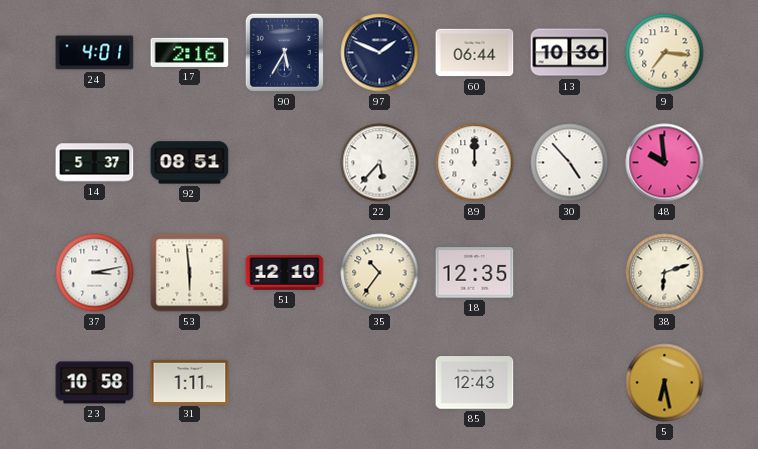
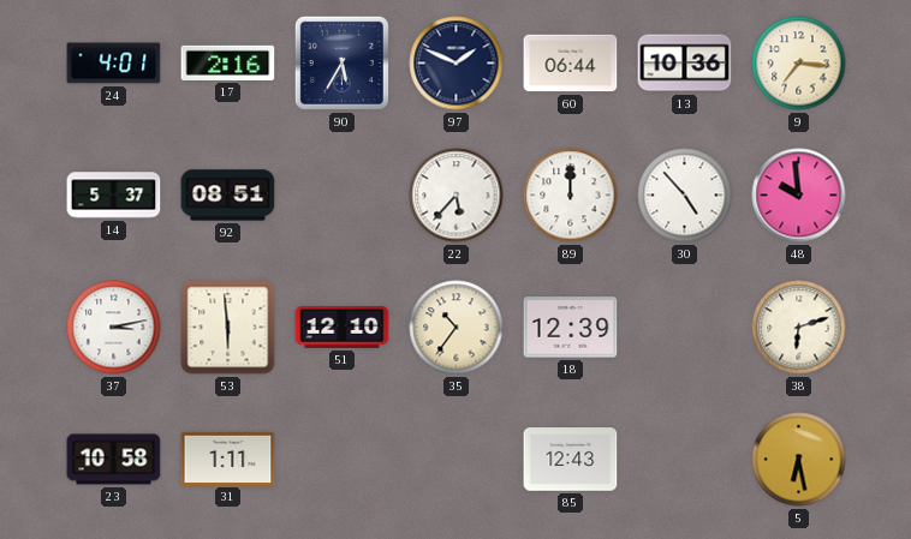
18: 12:35 -> 12:39
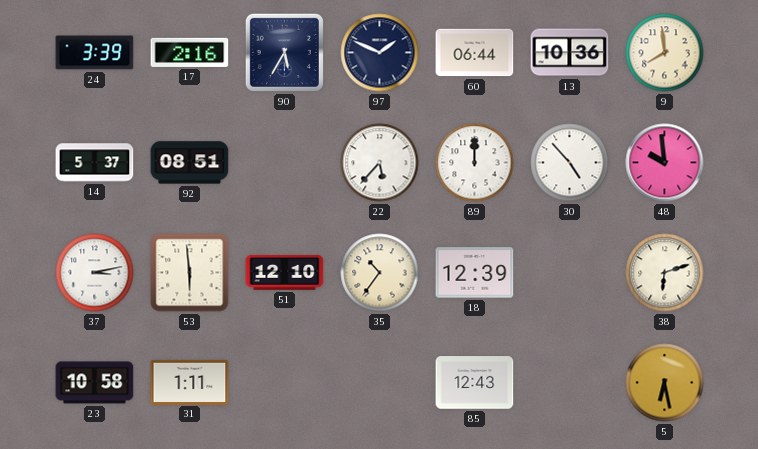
24: 4:01 -> 3:39
9: 7:16 -> 7:59
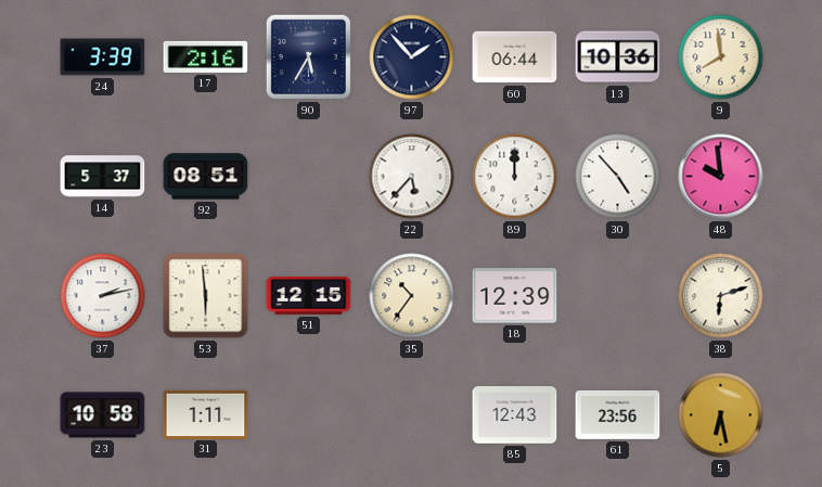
97: 1:49 -> 1:53
37: 3:13 -> 2:13
51: 12:10 -> 12:15
61: none -> 23:56
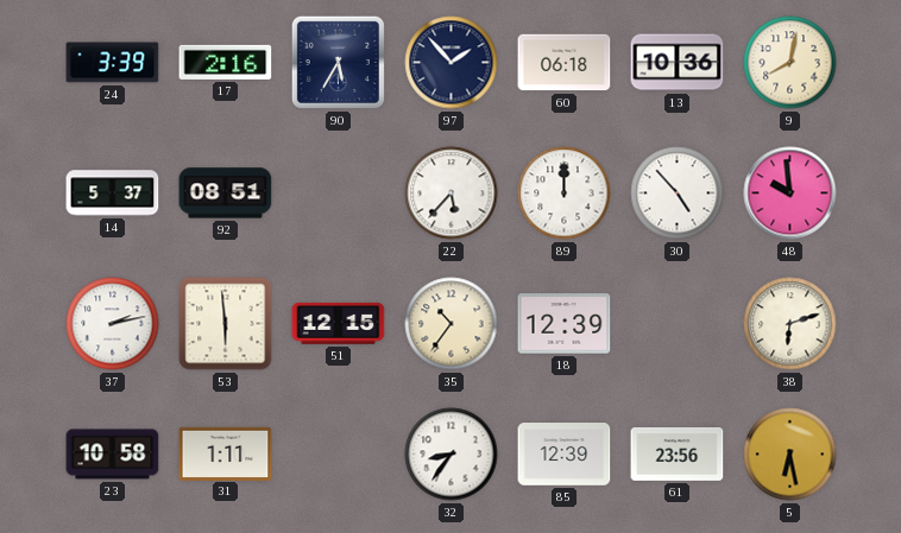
60: 06:44 -> 06:18
9: 7:59 -> 8:02
32: none -> 8:36
85: 12:43 -> 12:39
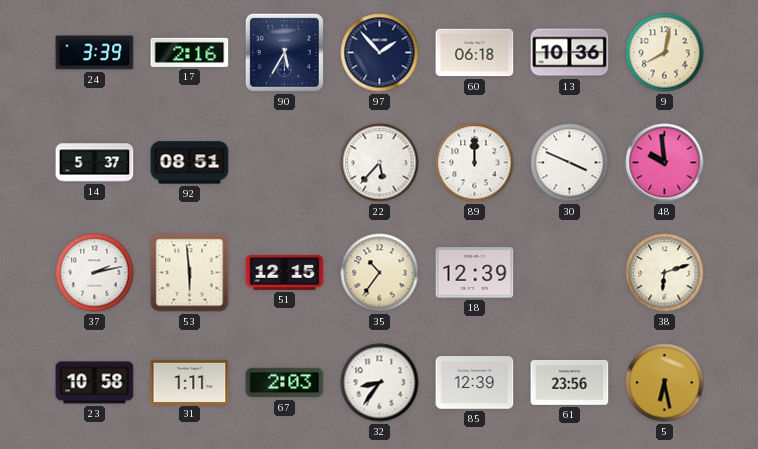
30: 4:53 -> 3:49
67: none -> 2:03
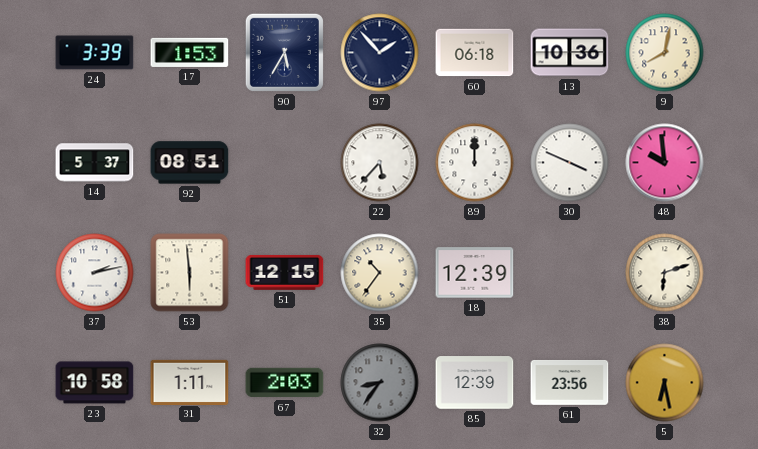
17: 2:16 -> 1:53
32 dial: white -> grey
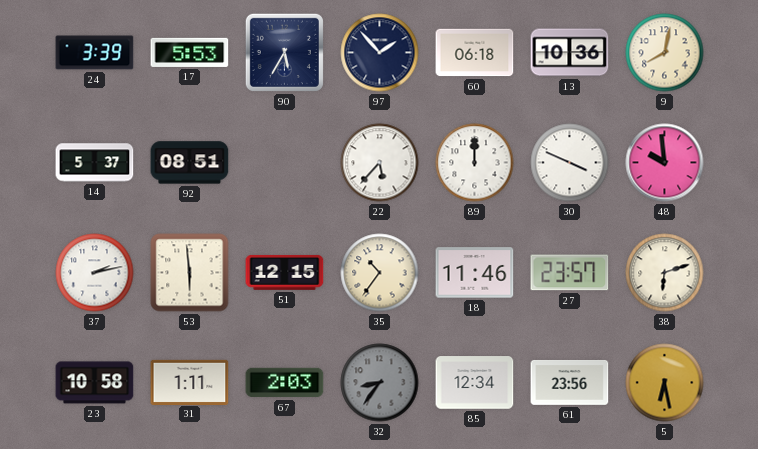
17: 1:53 -> 5:53
18: 12:39 -> 11:46
27: none -> 23:57
85: 12:39 -> 12:34
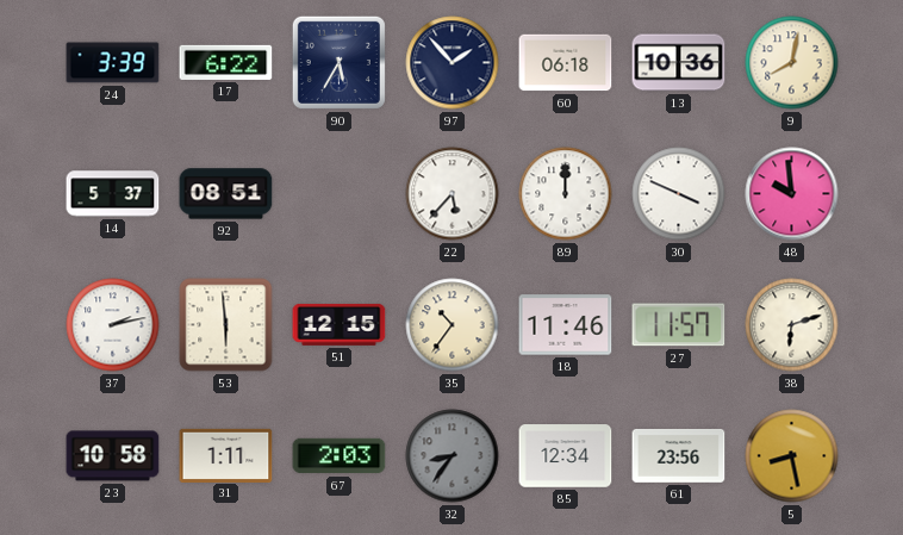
17: 5:53 -> 6:22
27: 23:57 -> 11:57
5: 6:28 -> 8:28
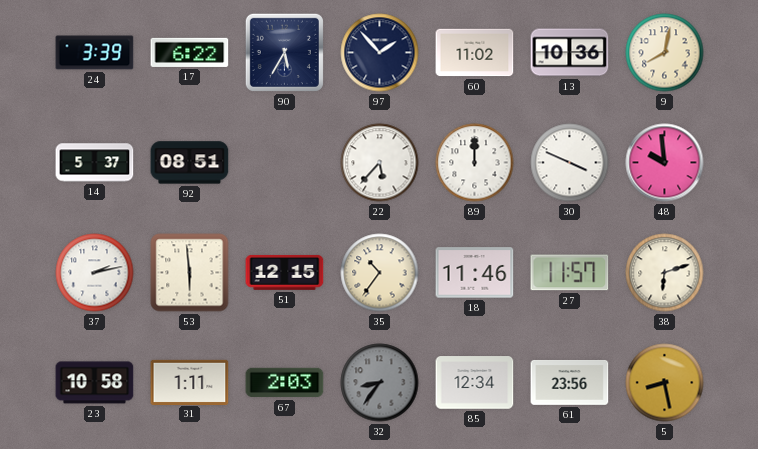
60: 06:18 -> 11:02
